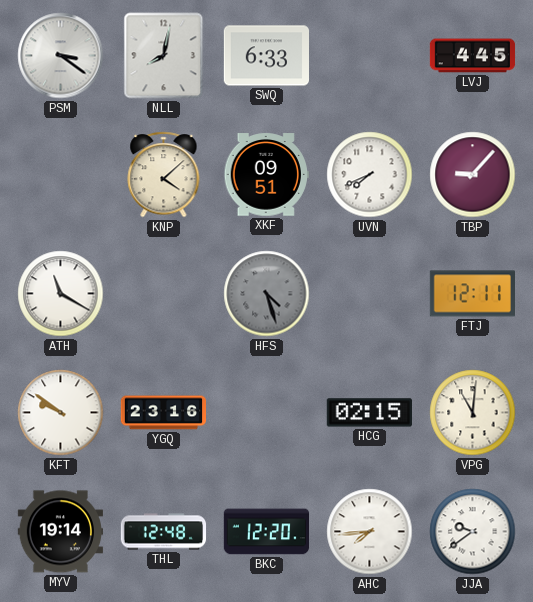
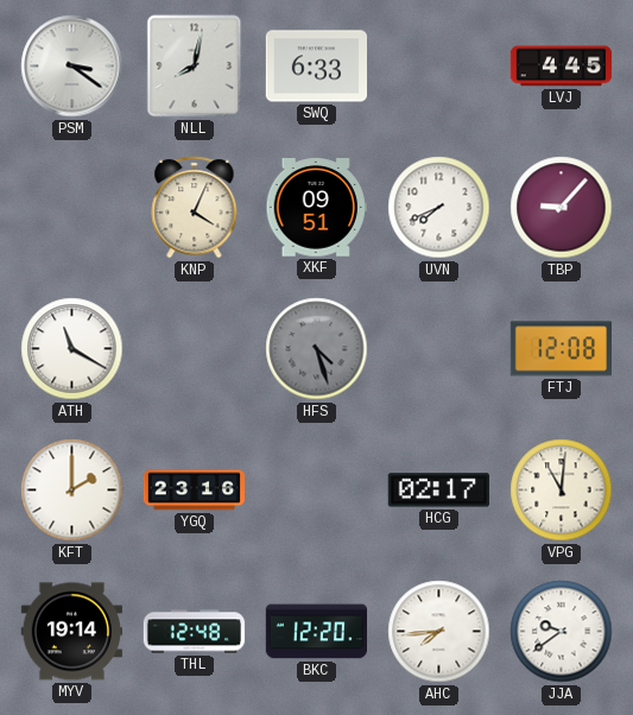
KNP: 4:08 -> 4:04
FTJ: 12:11 -> 12:08
KFT: 9:51 -> 2:00
HCG: 02:15 -> 02:17
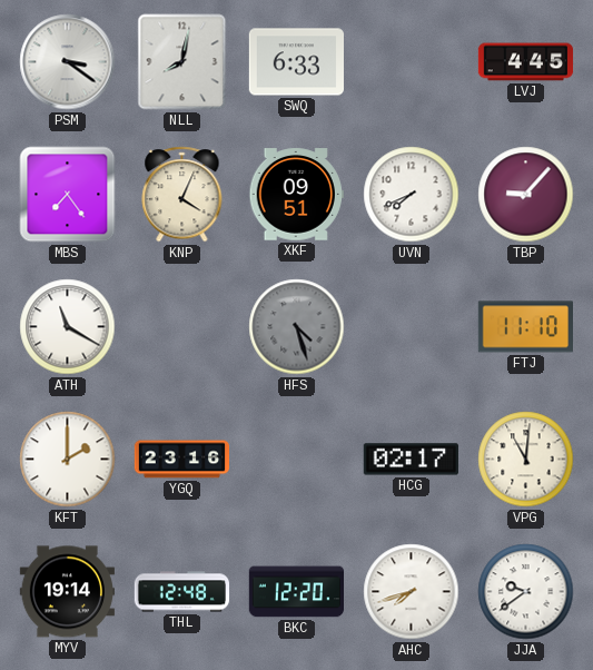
MBS: none -> 7:24
FTJ: 12:08 -> 11:10
AHC: 7:44 -> 7:42
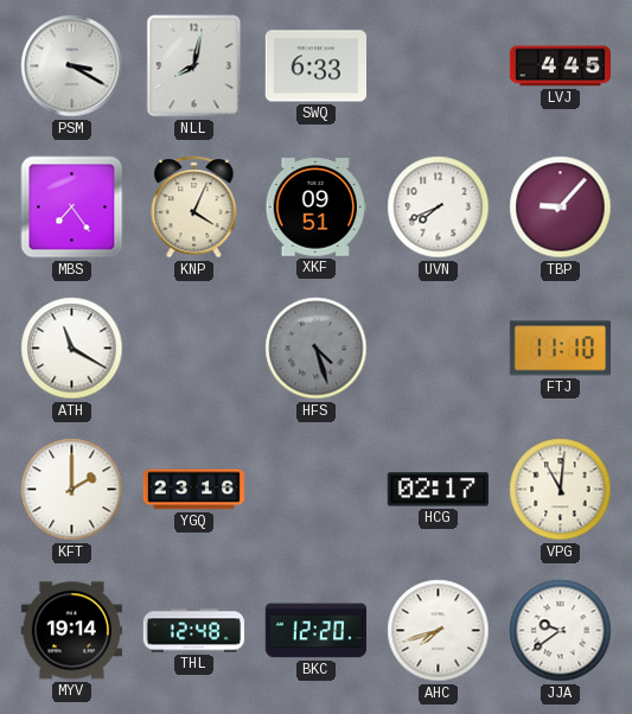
PSM: 3:21 -> 3:20
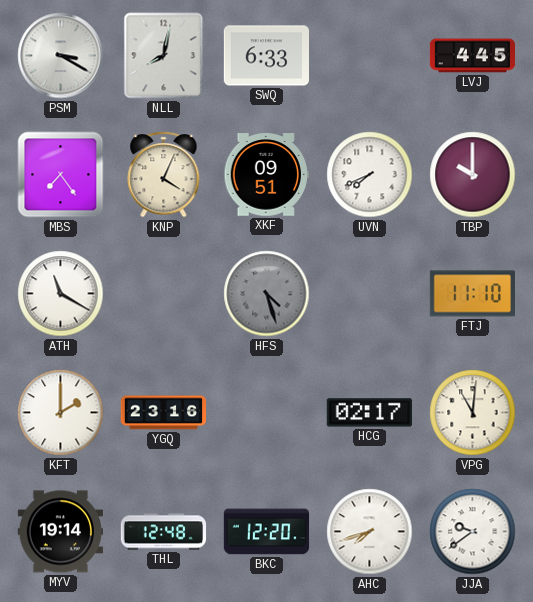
TBP: 9:07 -> 10:00
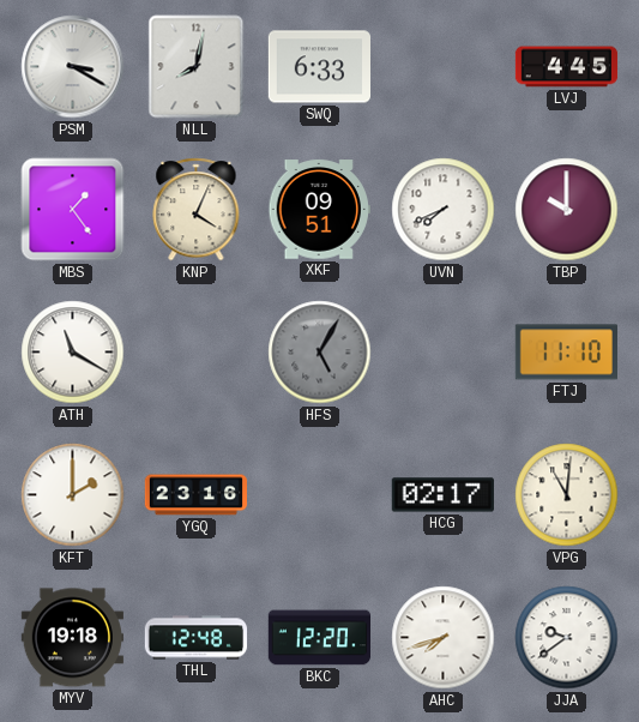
MBS: 7:24 -> 1:24
HFS: 4:27 -> 5:05
MYV: 19:14 -> 19:18
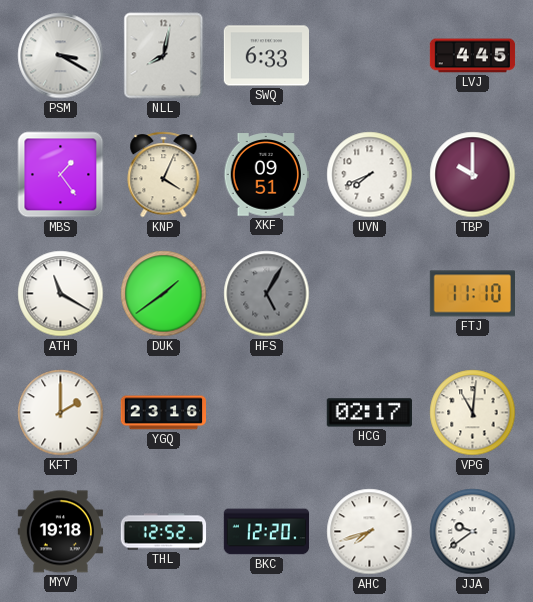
DUK: none -> 1:39
THL: 12:48 -> 12:52
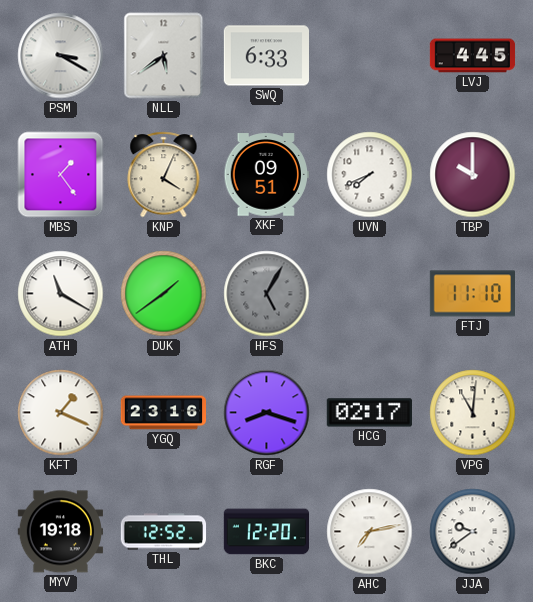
NLL: 8:02 -> 5:39
KFT: 2:00 -> 1:19
RGF: none -> 8:18
AHC: 7:42 -> 7:13
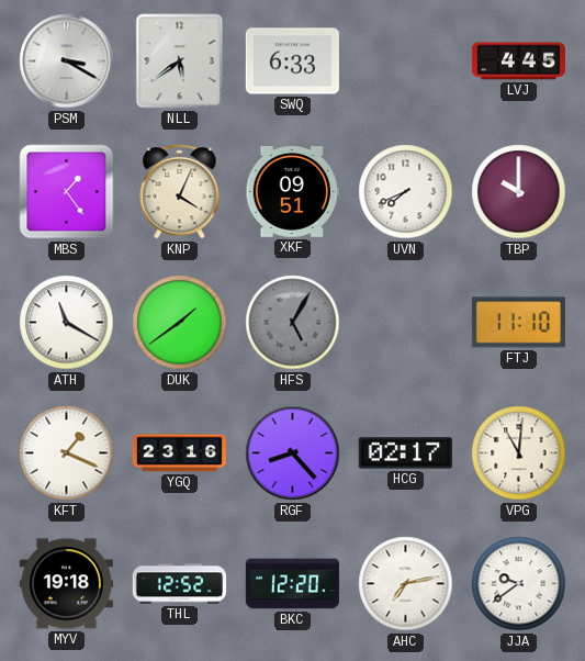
RGF: 8:18 -> 8:23
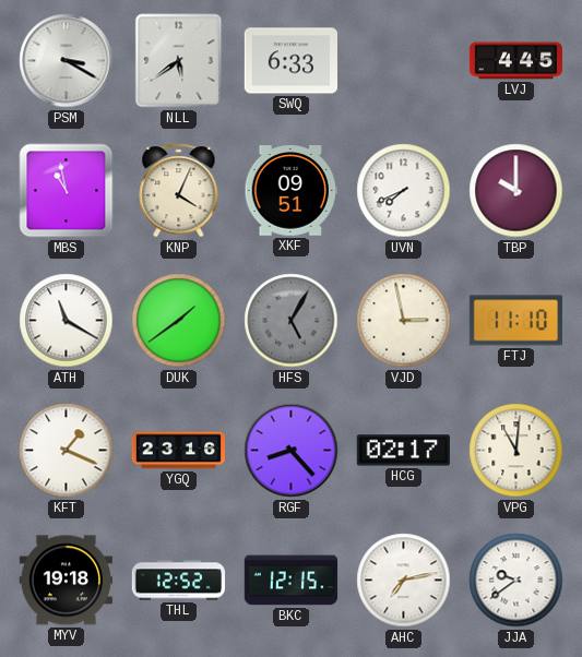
MBS: 1:24 -> 10:58
VJD: none -> 2:58
BKC: 12:20 -> 12:15
